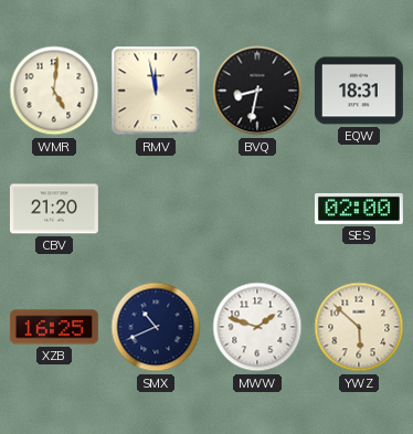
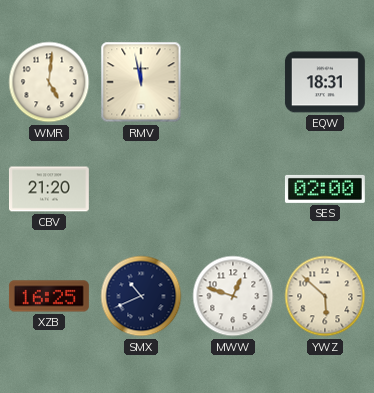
BVQ: 8:32 -> none
MWW: 1:48 -> 12:48
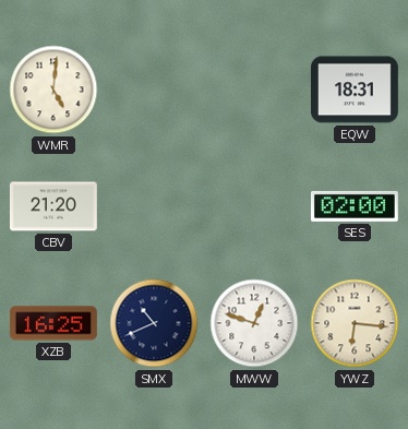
RMV: 11:58 -> none
YWZ: 5:52 -> 6:16
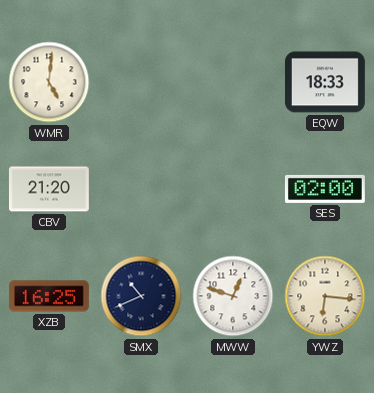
EQW: 18:31 -> 18:33
